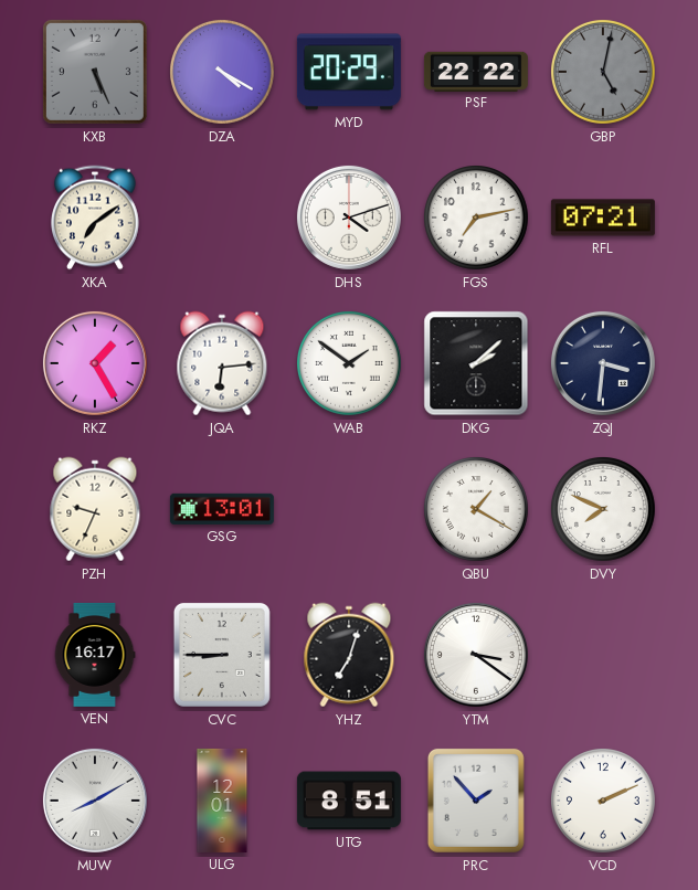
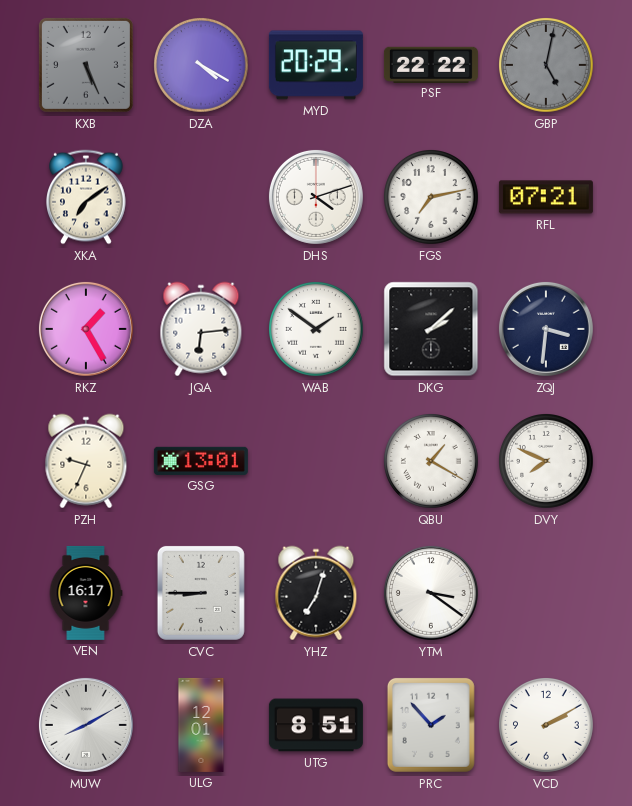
VCD: 2:11 -> 2:10
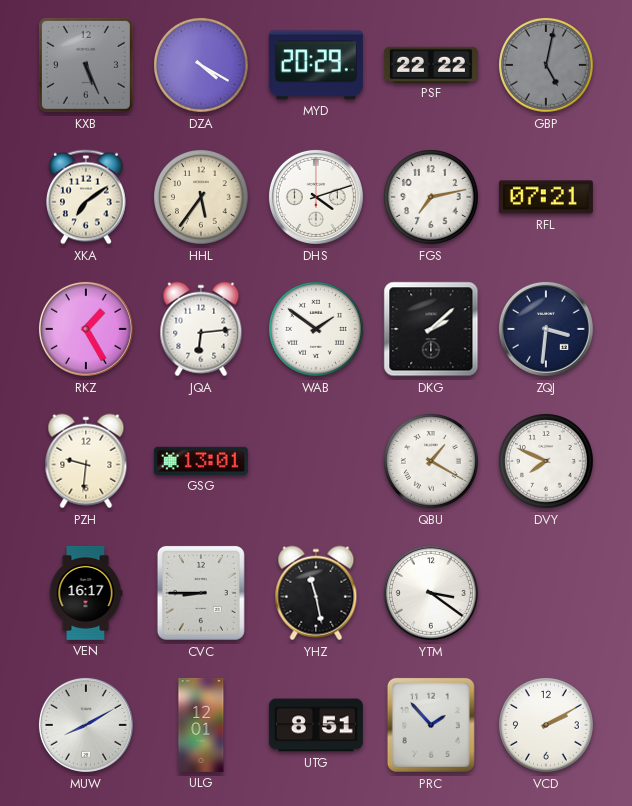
HHL: none -> 5:36
PZH: 9:34 -> 9:31
YHZ: 7:03 -> 11:28
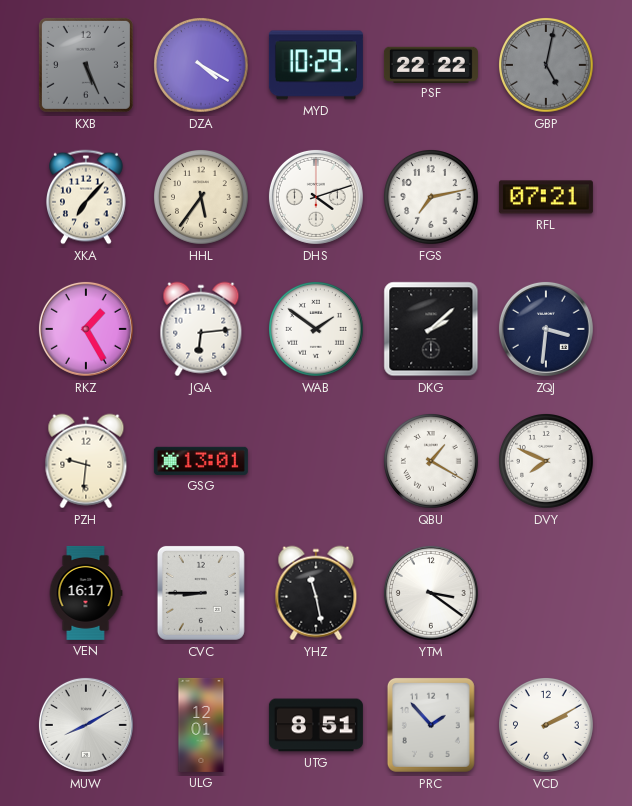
MYD: 20:29 -> 10:29
XKA: 7:09 -> 7:07
